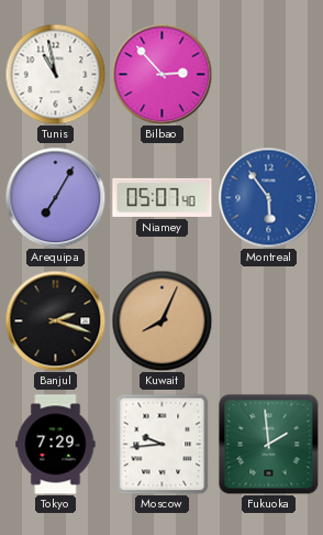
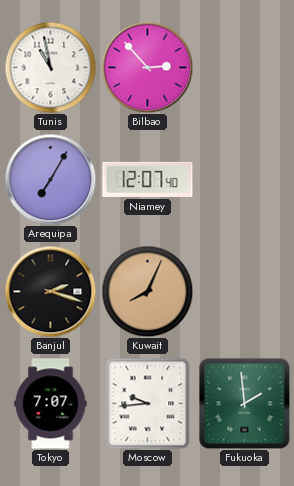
Niamey: 05:07 -> 12:07
Montreal: 5:54 -> none
Tokyo: 7:29 -> 7:07
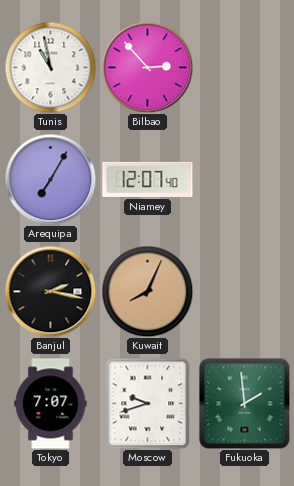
Banjul: 2:18 -> 2:17
Moscow: 9:44 -> 9:42
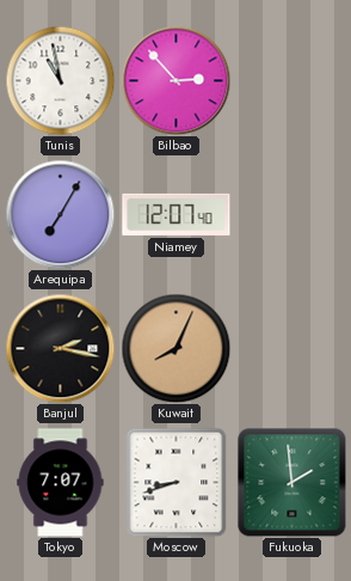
Moscow: 9:42 -> 8:42
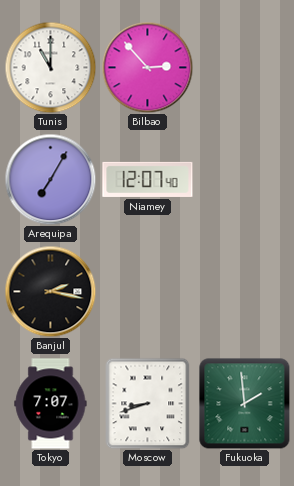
Tunis: 10:58 -> 11:00
Kuwait: 8:04 -> none
